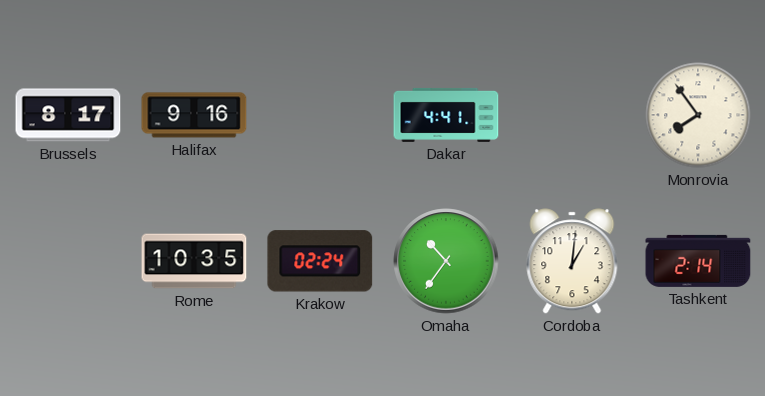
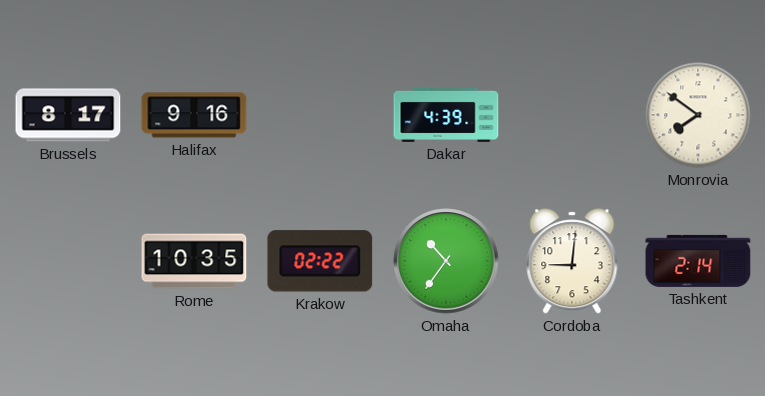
Dakar: 4:41 -> 4:39
Monrovia: 7:54 -> 7:51
Krakow: 02:24 -> 02:22
Cordoba: 1:01 -> 9:01
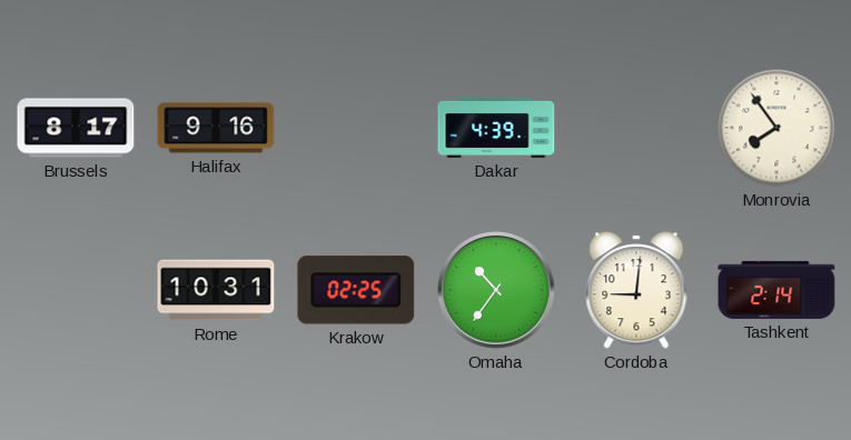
Monrovia: 7:51 -> 7:54
Rome: 10:35 -> 10:31
Krakow: 02:22 -> 02:25
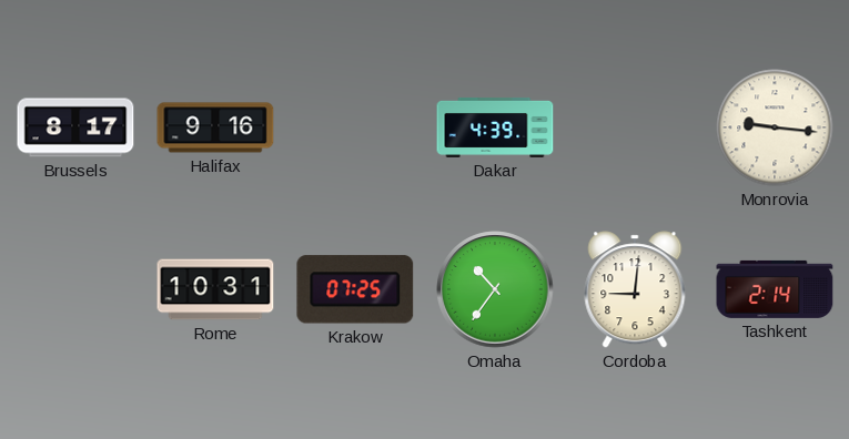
Monrovia: 7:54 -> 9:16
Krakow: 02:25 -> 07:25
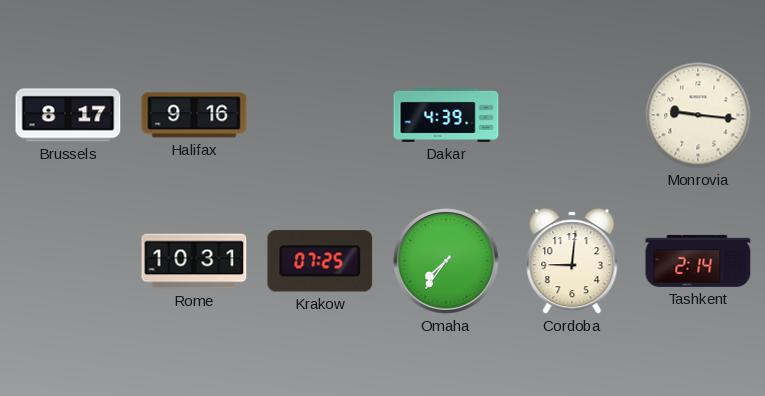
Omaha: 10:36 -> 7:36
